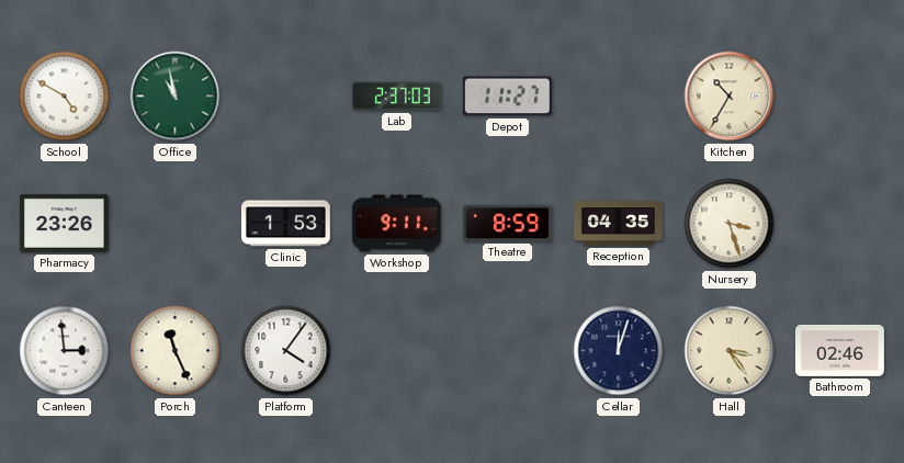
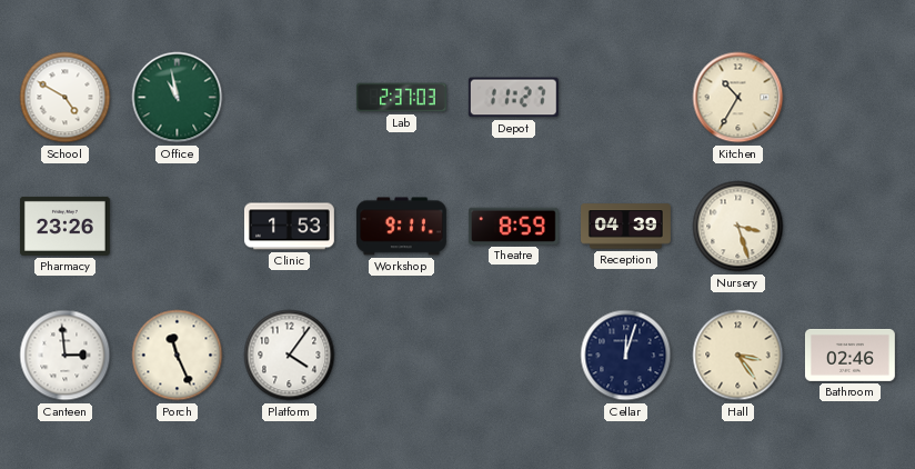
Reception: 04:35 -> 04:39
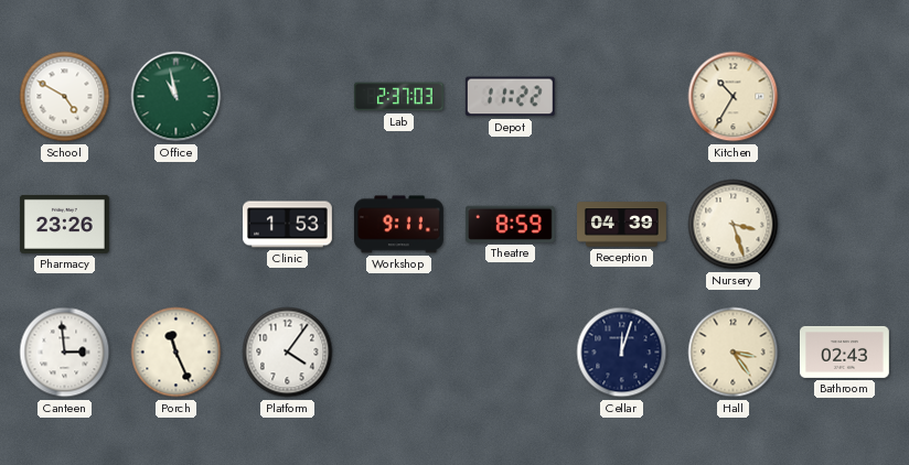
Depot: 11:27 -> 11:22
Bathroom: 02:46 -> 02:43
